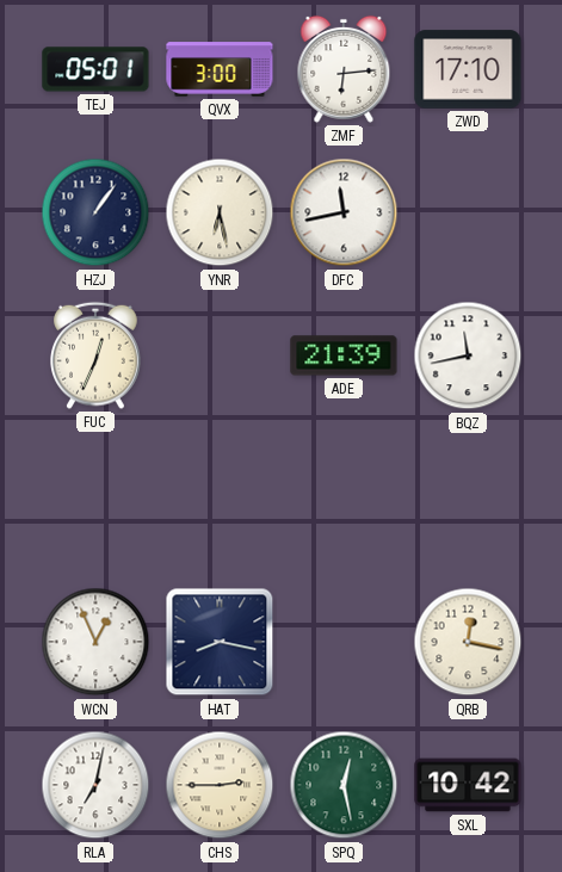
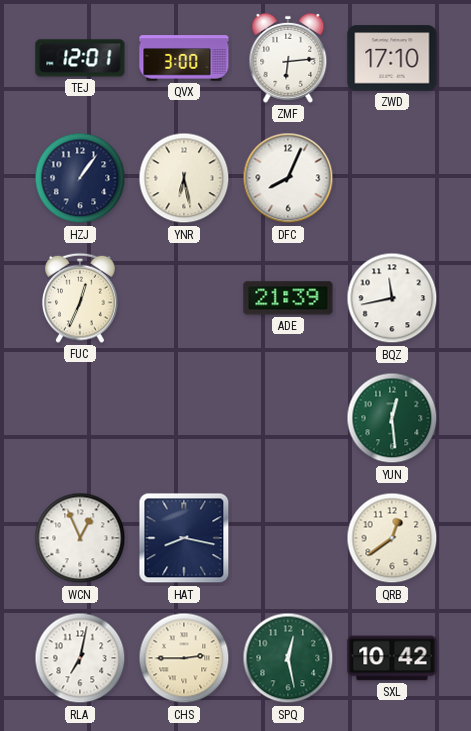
TEJ: 05:01 -> 12:01
DFC: 11:43 -> 8:04
YUN: none -> 12:29
QRB: 12:17 -> 12:39
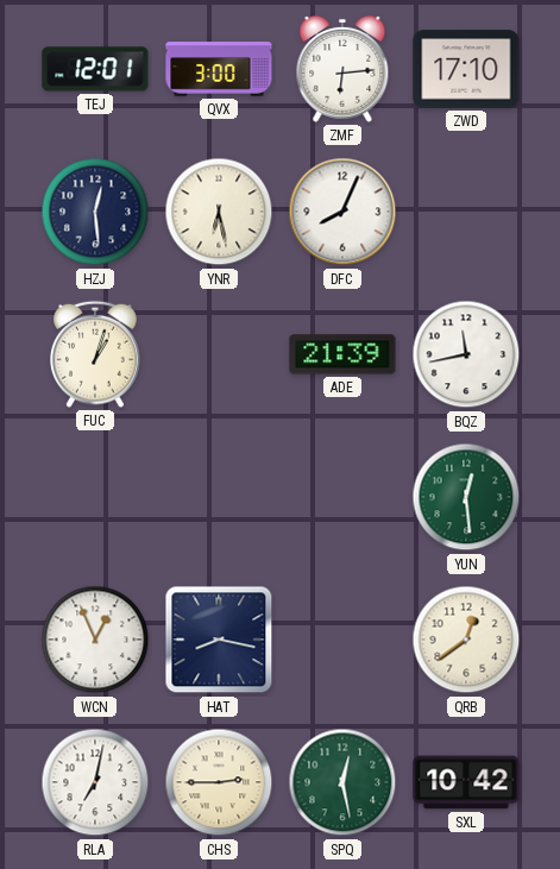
HZJ: 1:06 -> 12:29
FUC: 12:34 -> 1:03
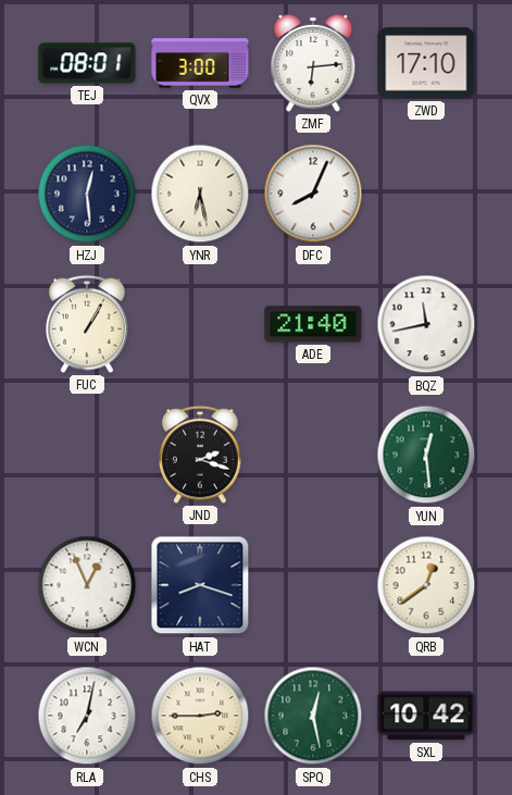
TEJ: 12:01 -> 08:01
FUC: 1:03 -> 1:05
ADE: 21:39 -> 21:40
JND: none -> 2:18
HAT: 8:17 -> 8:18
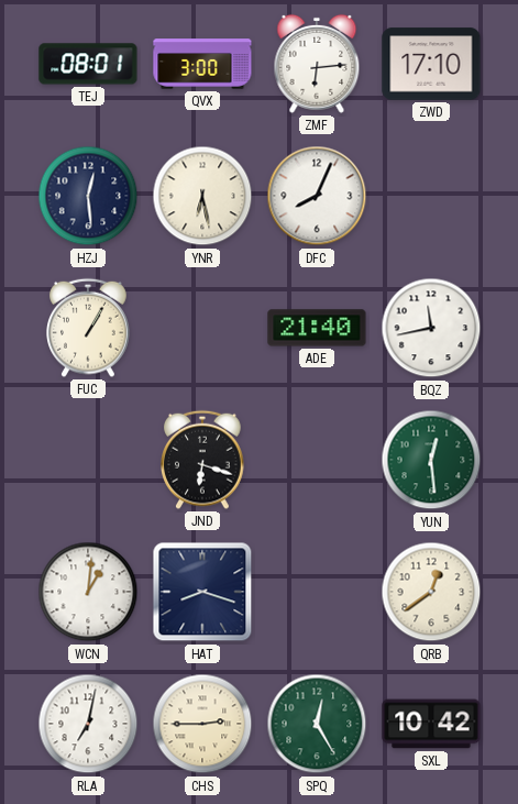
JND: 2:18 -> 6:18
WCN: 12:56 -> 1:01
SPQ: 12:28 -> 12:25
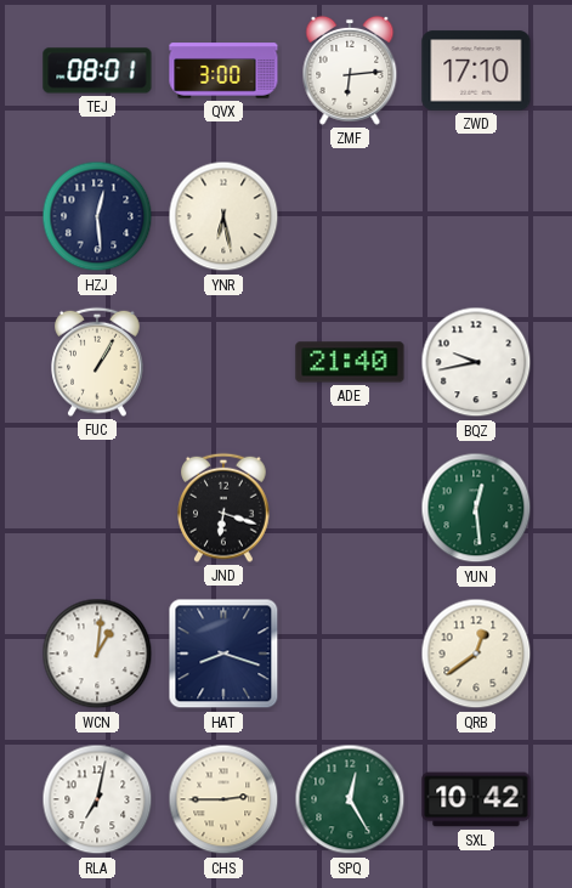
DFC: 8:04 -> none
BQZ: 11:43 -> 9:43
